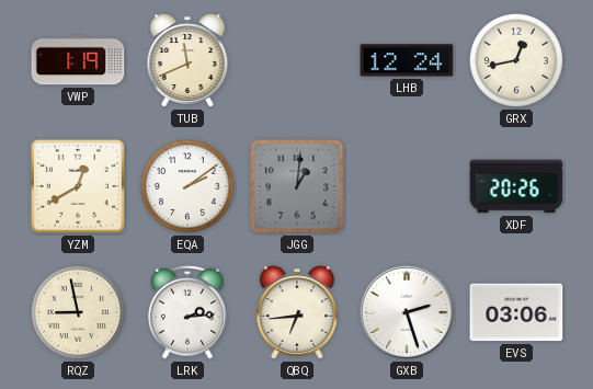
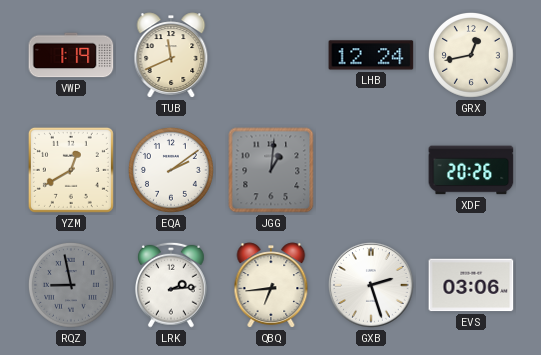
RQZ dial: cream -> grey
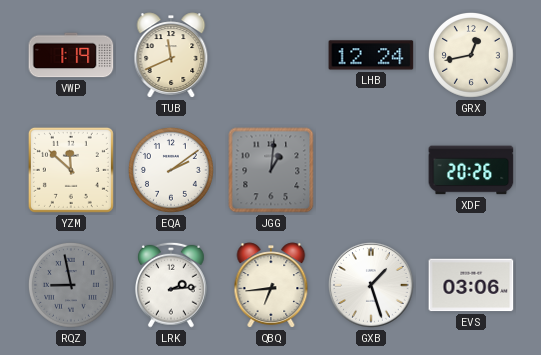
YZM: 12:40 -> 11:52
GXB: 2:27 -> 1:27
